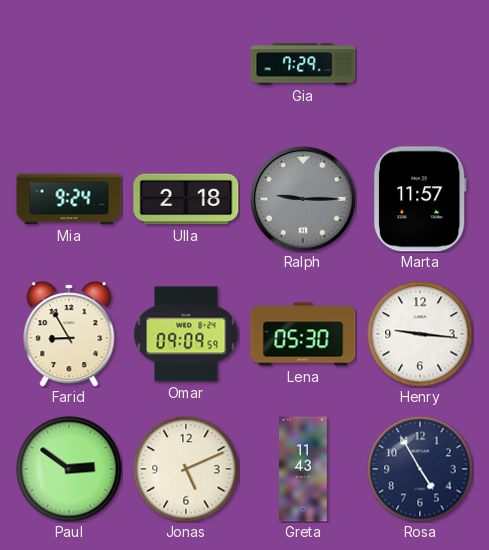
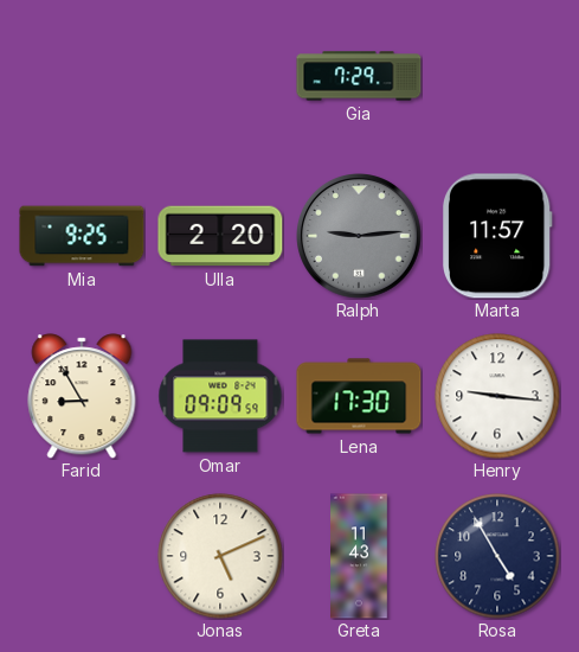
Mia: 9:24 -> 9:25
Ulla: 2:18 -> 2:20
Ralph: 9:15 -> 9:14
Lena: 05:30 -> 17:30
Paul: 2:51 -> none
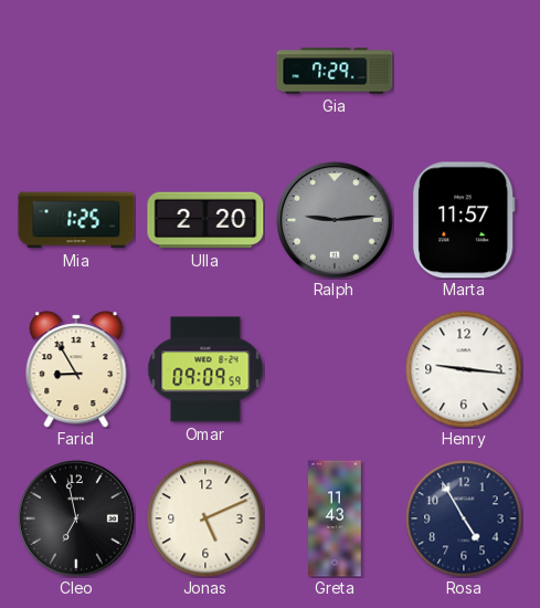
Mia: 9:25 -> 1:25
Lena: 17:30 -> none
Cleo: none -> 6:58
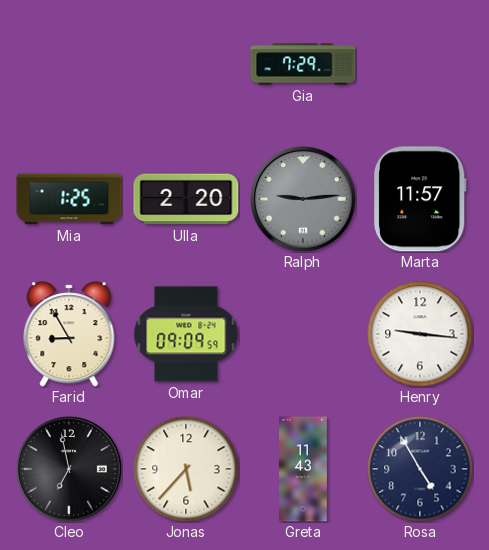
Jonas: 5:11 -> 5:37
